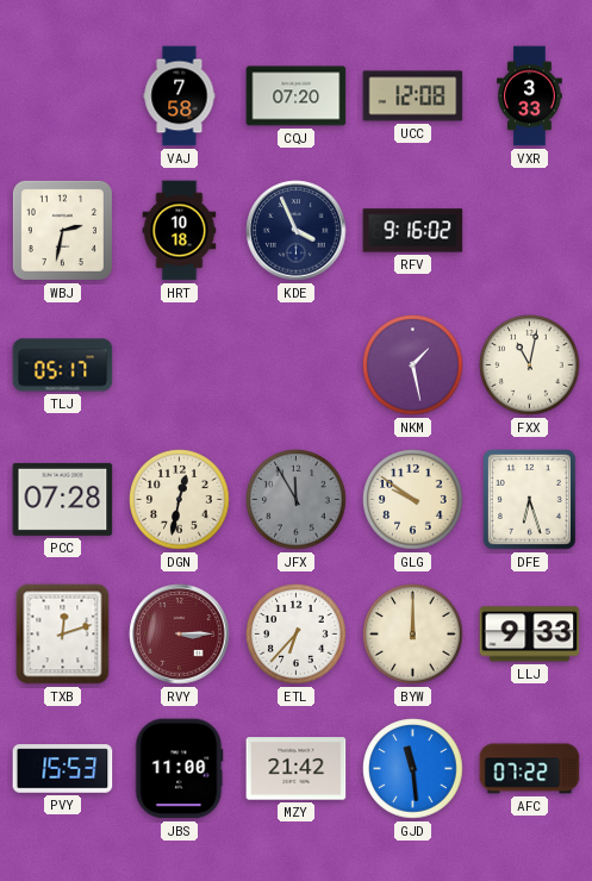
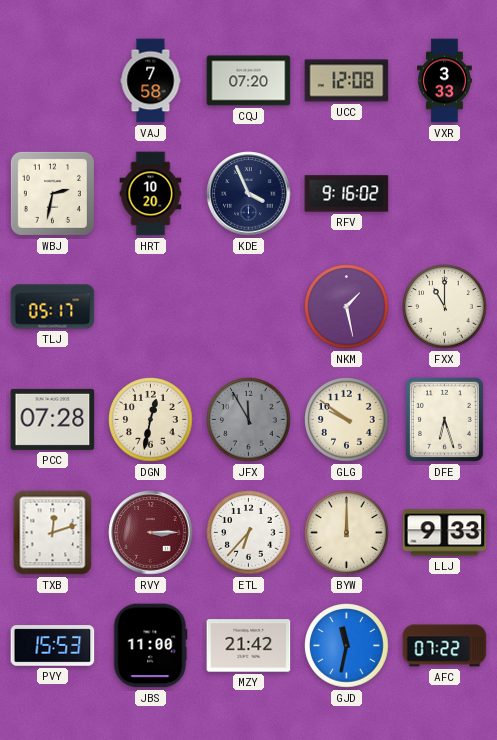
HRT: 10:18 -> 10:20
FXX: 11:02 -> 11:00
GJD: 11:29 -> 11:32
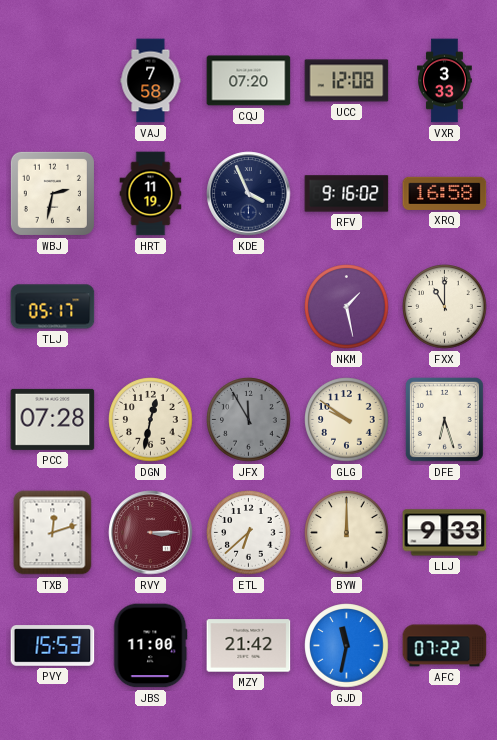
HRT: 10:20 -> 11:19
XRQ: none -> 16:58
ETL: 6:37 -> 6:38
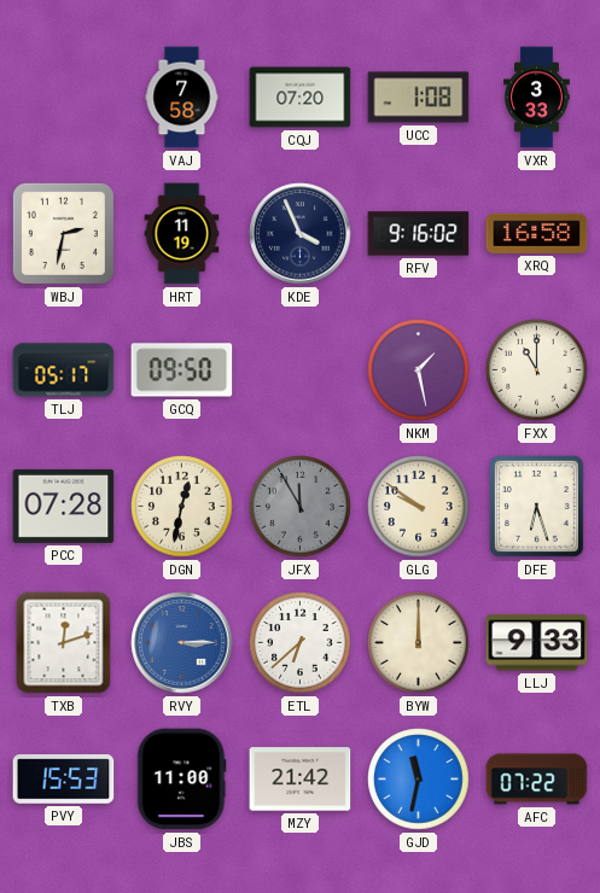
UCC: 12:08 -> 1:08
GCQ: none -> 09:50
RVY dial: burgundy -> blue
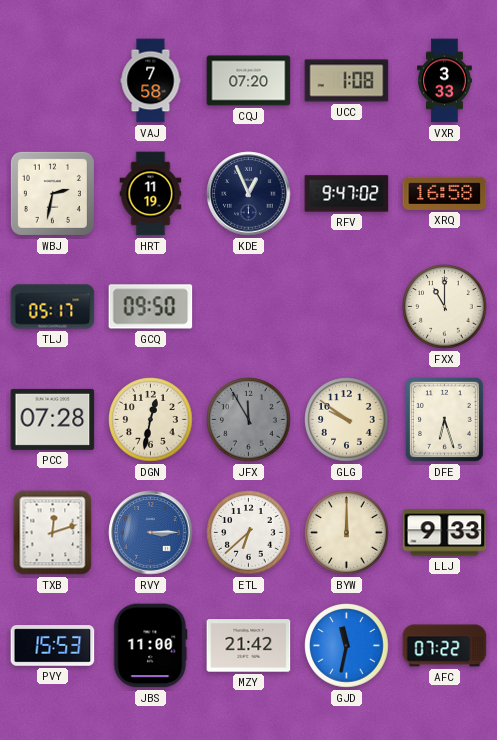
KDE: 3:56 -> 12:56
RFV: 9:16 -> 9:47
NKM: 1:28 -> none
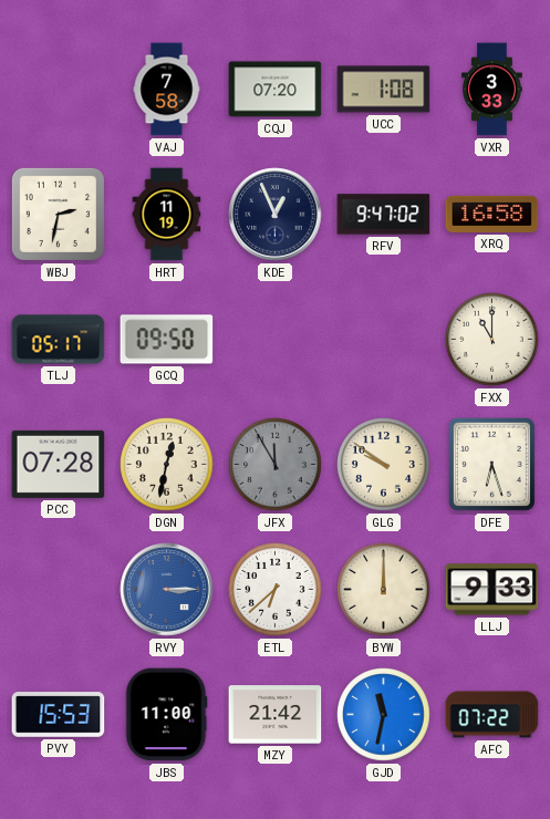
TXB: 12:12 -> none
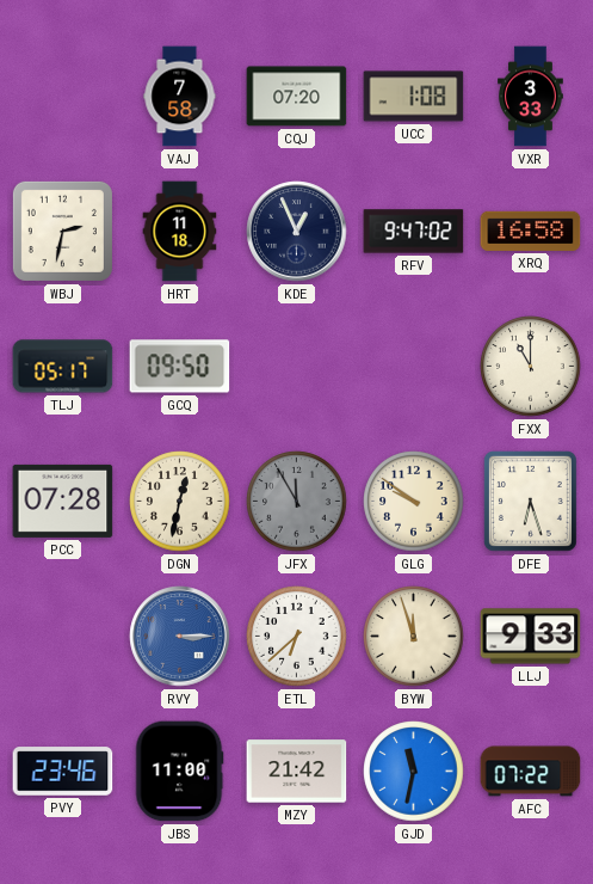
HRT: 11:19 -> 11:18
BYW: 12:00 -> 11:57
PVY: 15:53 -> 23:46
